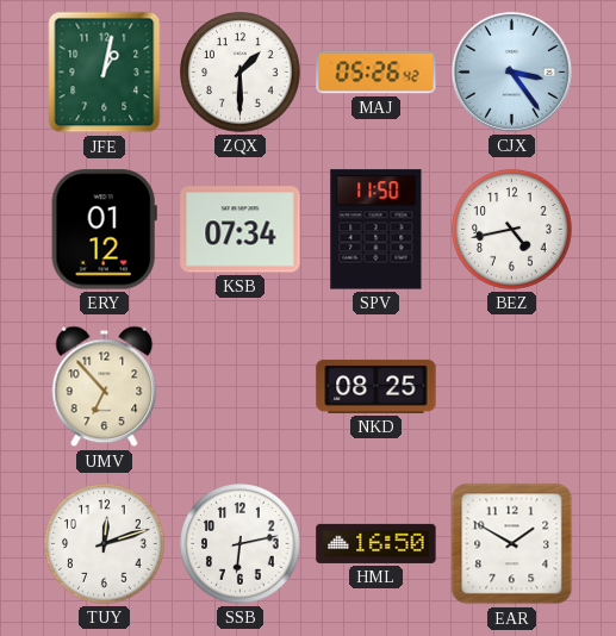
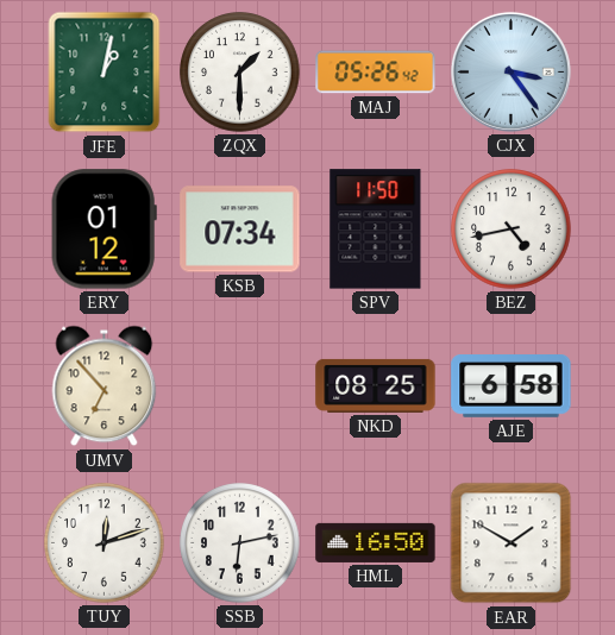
AJE: none -> 6:58
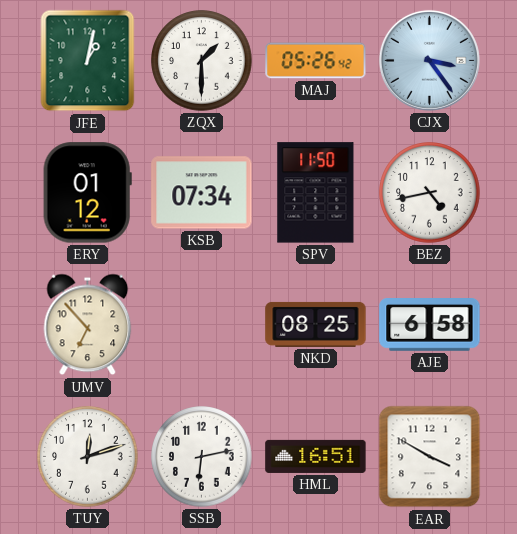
HML: 16:50 -> 16:51
EAR: 1:50 -> 3:50
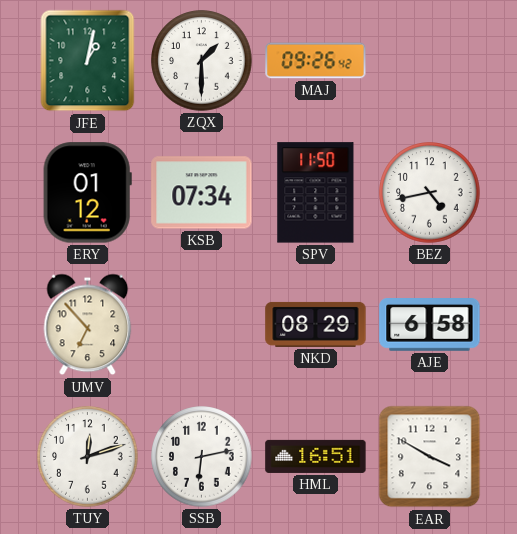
MAJ: 05:26 -> 09:26
CJX: 3:24 -> none
NKD: 08:25 -> 08:29
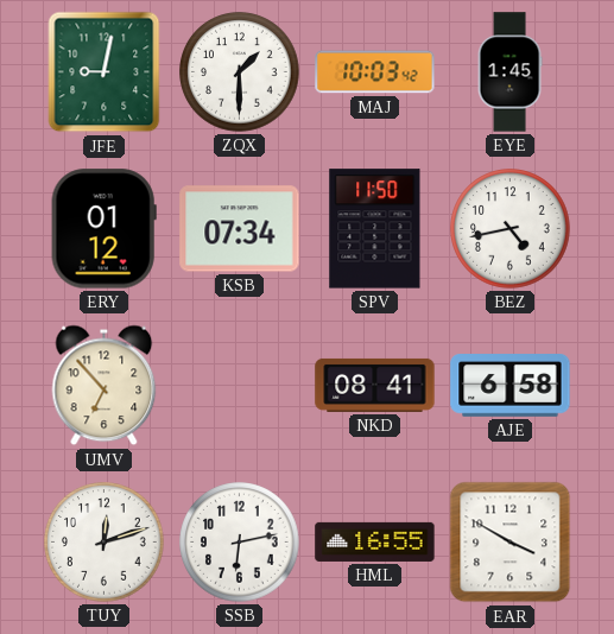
JFE: 1:02 -> 9:02
MAJ: 09:26 -> 10:03
EYE: none -> 1:45
NKD: 08:29 -> 08:41
HML: 16:51 -> 16:55
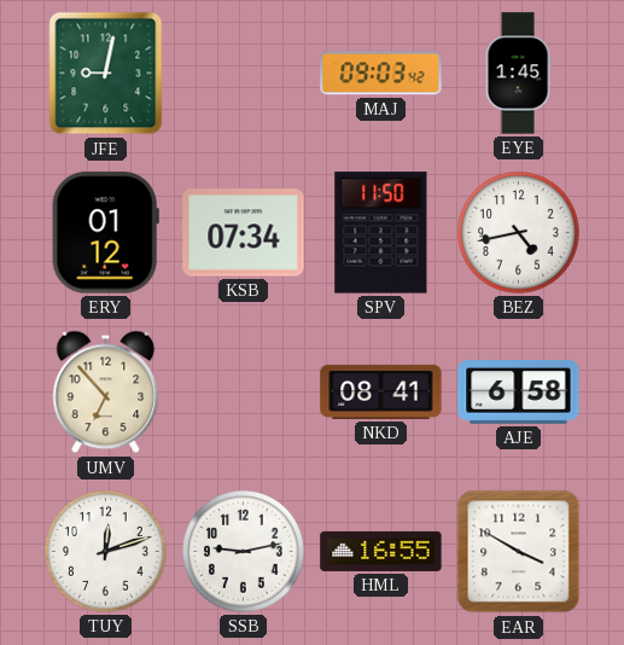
ZQX: 1:30 -> none
MAJ: 10:03 -> 09:03
SSB: 6:13 -> 9:13
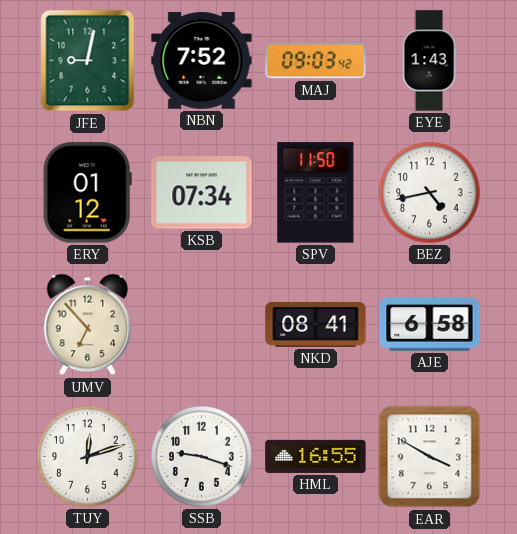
NBN: none -> 7:52
EYE: 1:45 -> 1:43
SSB: 9:13 -> 9:18
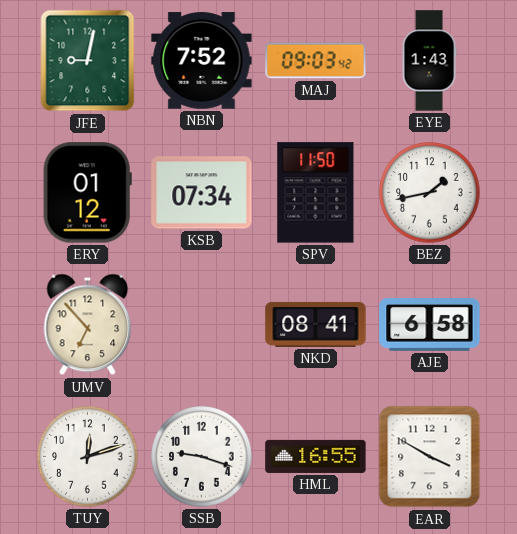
BEZ: 4:43 -> 1:43
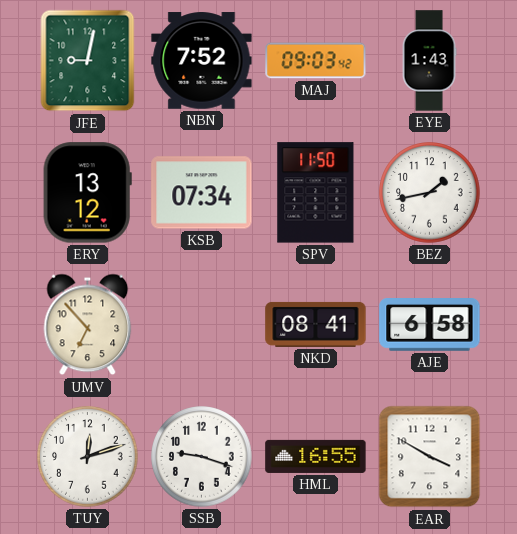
ERY: 01:12 -> 13:12
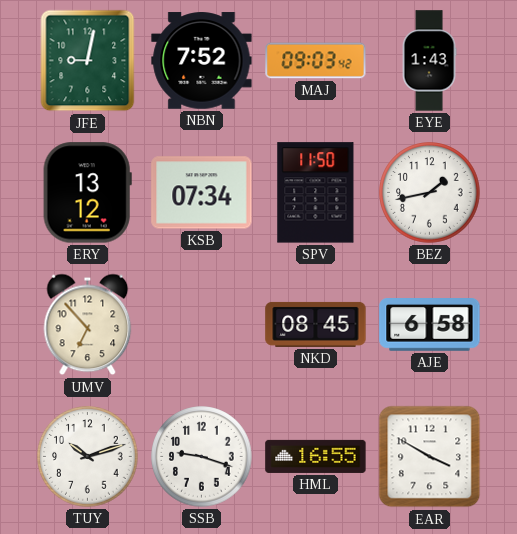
NKD: 08:41 -> 08:45
TUY: 12:12 -> 10:12
